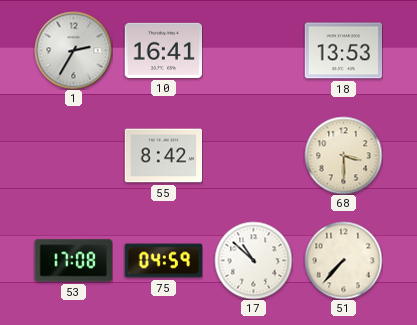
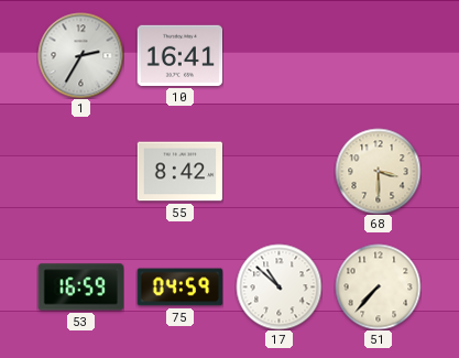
18: 13:53 -> none
53: 17:08 -> 16:59
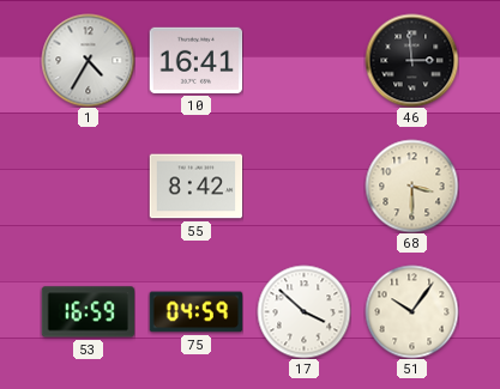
1: 2:35 -> 4:35
46: none -> 2:59
17: 10:52 -> 3:52
51: 7:37 -> 10:06
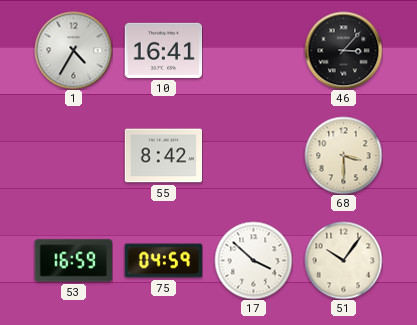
46: 2:59 -> 3:07
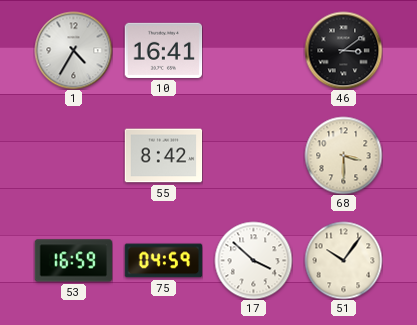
46: 3:07 -> 3:09
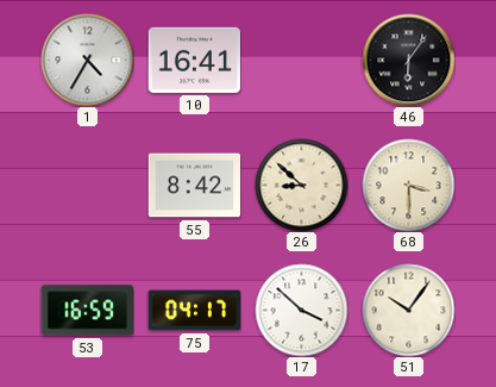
46: 3:09 -> 6:06
26: none -> 8:52
75: 04:59 -> 04:17
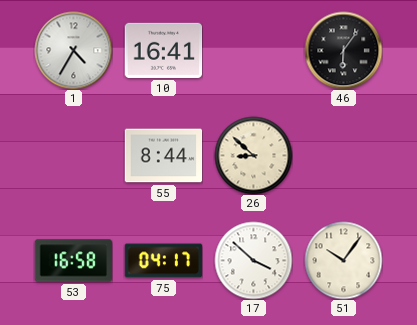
55: 8:42 -> 8:44
68: 3:30 -> none
53: 16:59 -> 16:58
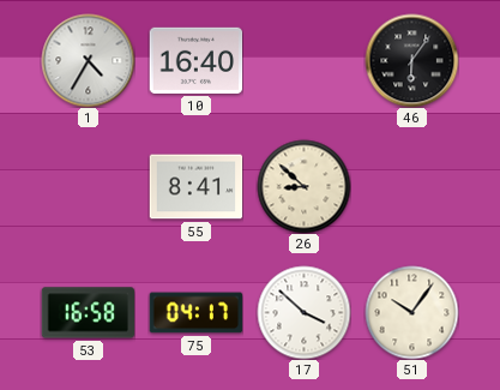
10: 16:41 -> 16:40
55: 8:44 -> 8:41
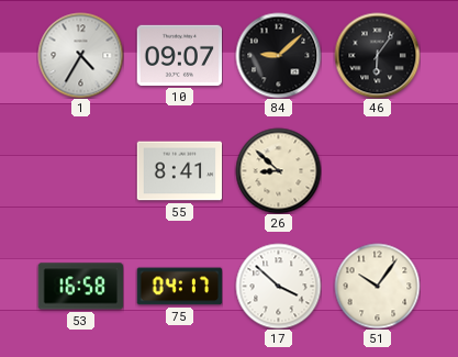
10: 16:40 -> 09:07
84: none -> 9:08
